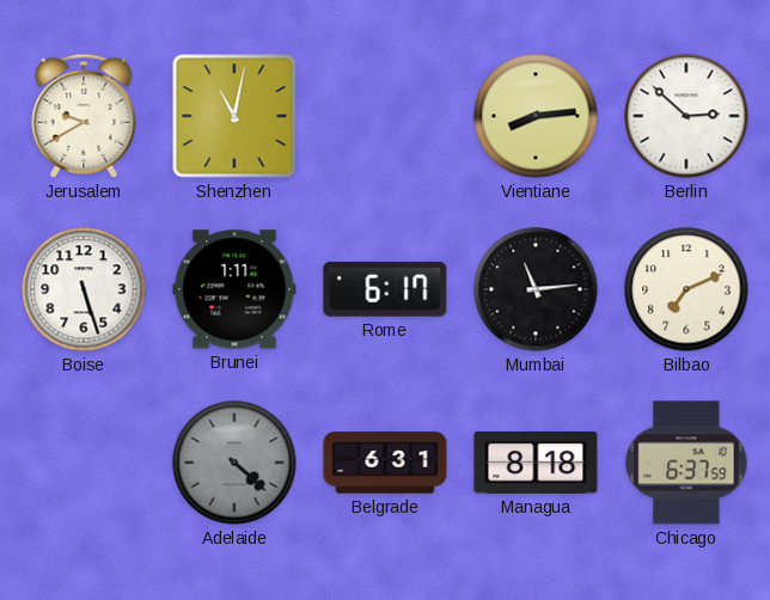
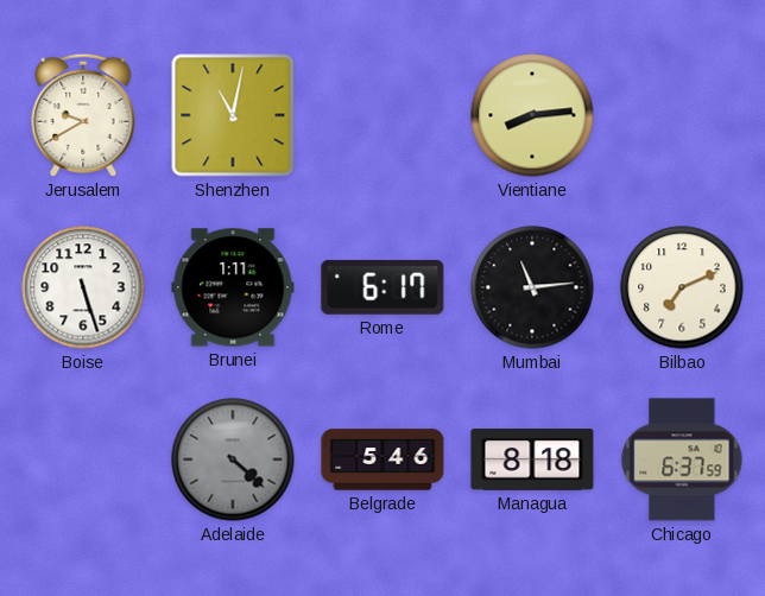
Berlin: 2:52 -> none
Belgrade: 6:31 -> 5:46
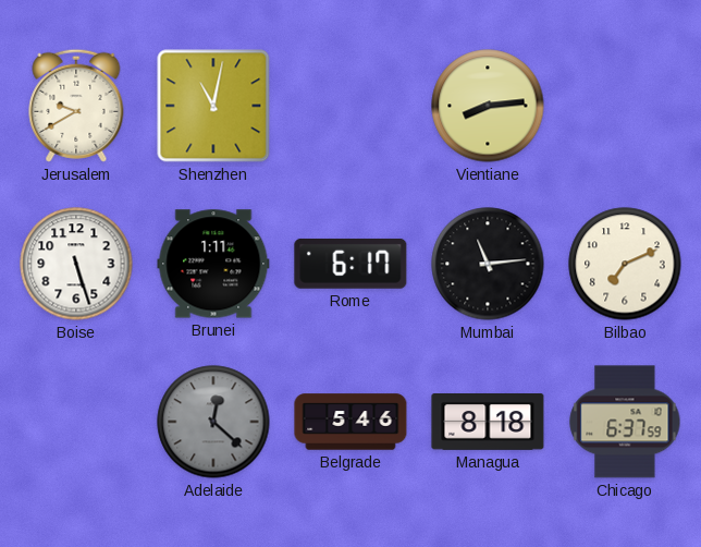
Adelaide: 4:22 -> 12:22
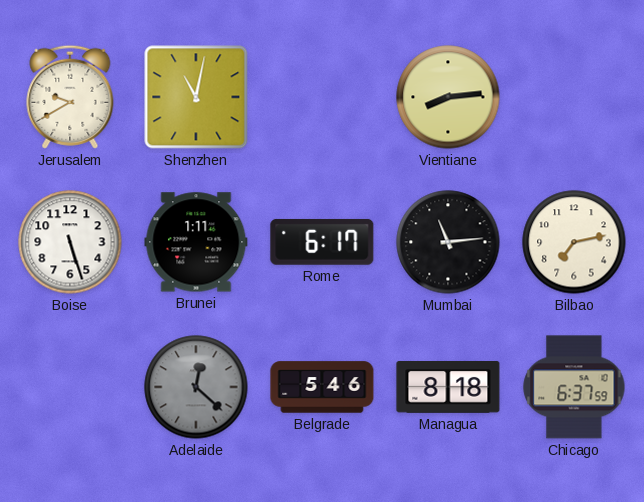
Bilbao: 7:11 -> 7:13
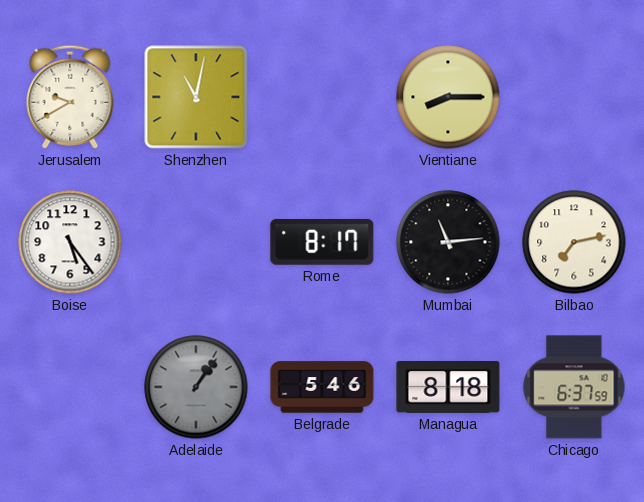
Vientiane: 8:14 -> 8:15
Boise: 5:27 -> 5:24
Brunei: 1:11 -> none
Rome: 6:17 -> 8:17
Adelaide: 12:22 -> 1:06
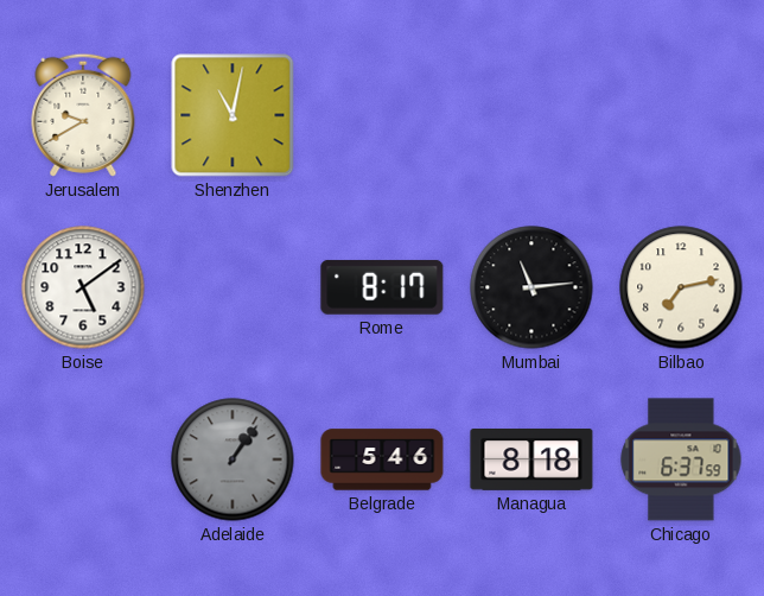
Vientiane: 8:15 -> none
Boise: 5:24 -> 5:09
